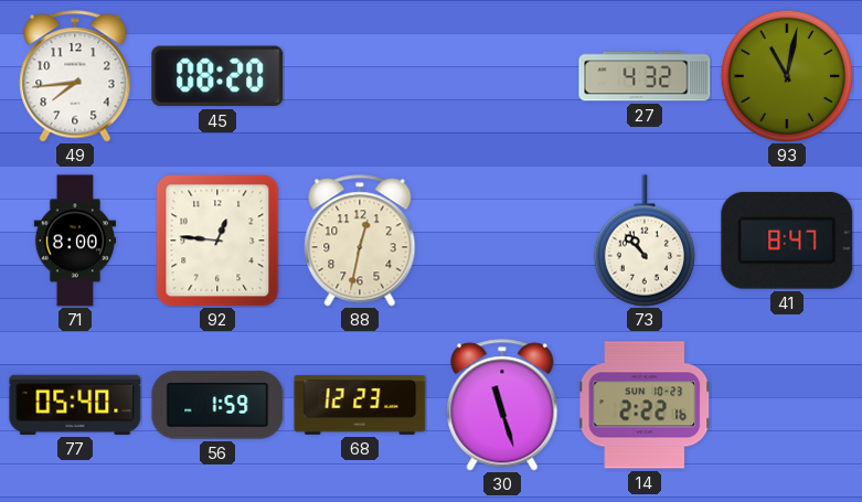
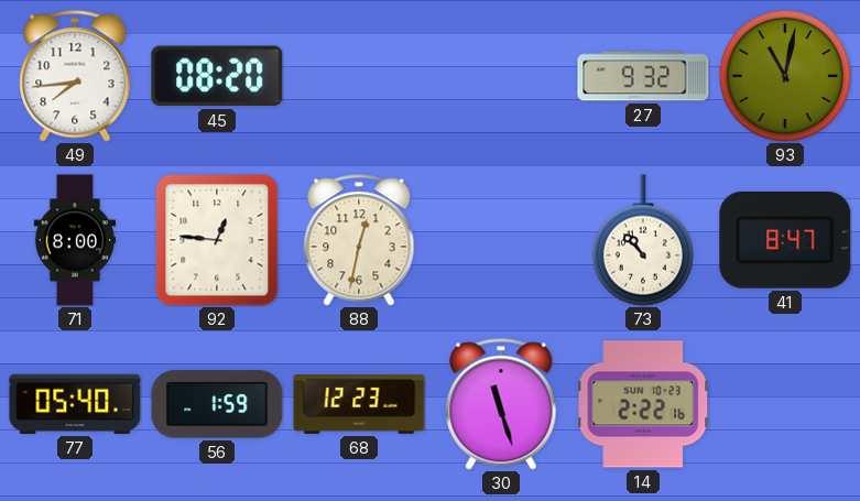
27: 4:32 -> 9:32
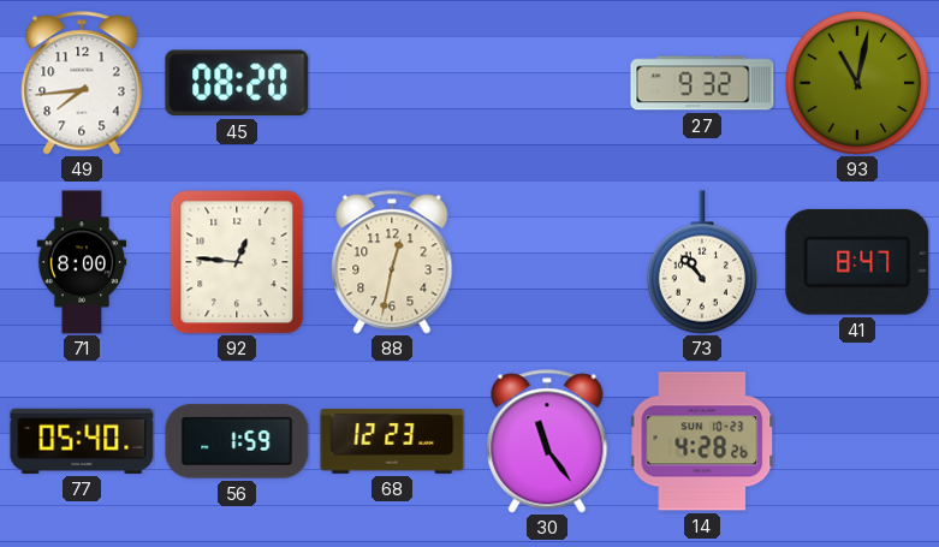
30: 11:27 -> 11:24
14: 2:22 -> 4:28
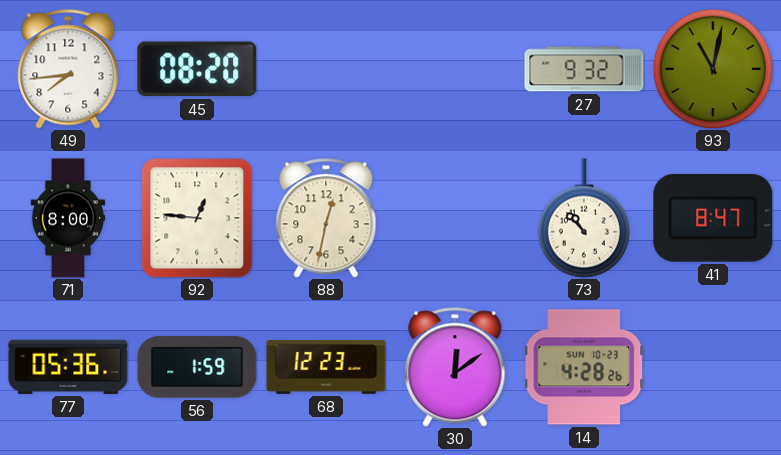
77: 05:40 -> 05:36
30: 11:24 -> 12:09
